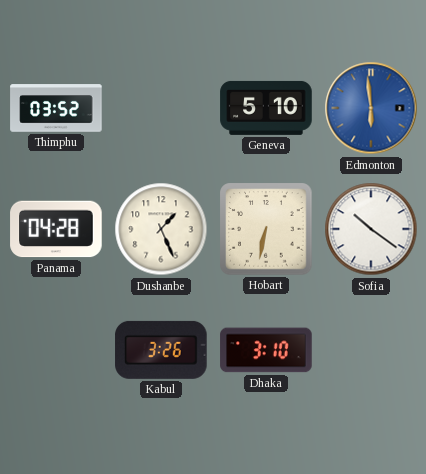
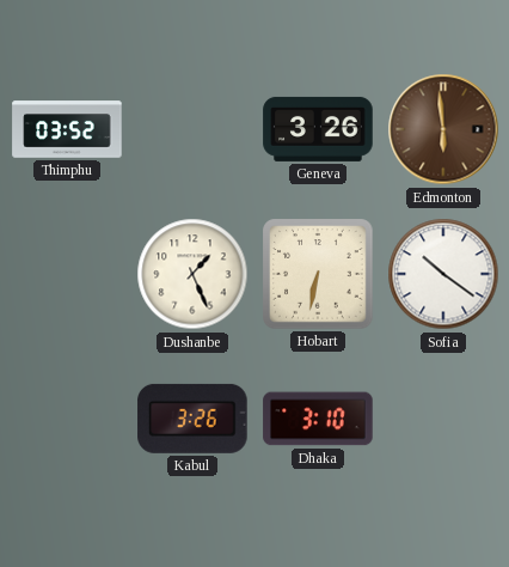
Geneva: 5:10 -> 3:26
Edmonton dial: blue -> brown
Panama: 04:28 -> none
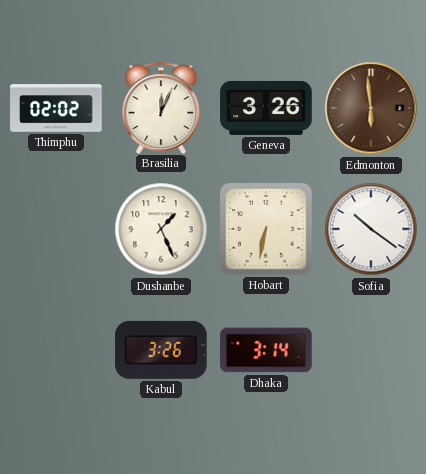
Thimphu: 03:52 -> 02:02
Brasilia: none -> 12:04
Dhaka: 3:10 -> 3:14
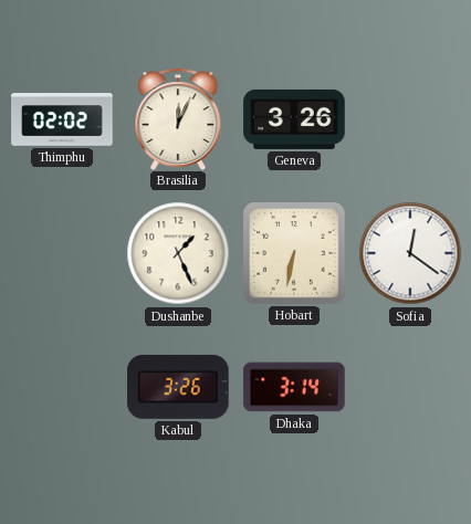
Edmonton: 5:59 -> none
Sofia: 10:21 -> 12:21
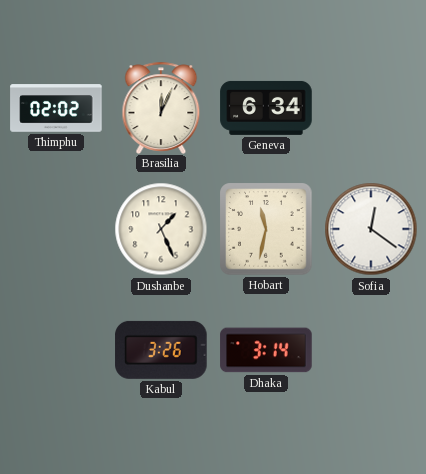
Geneva: 3:26 -> 6:34
Hobart: 6:32 -> 11:32
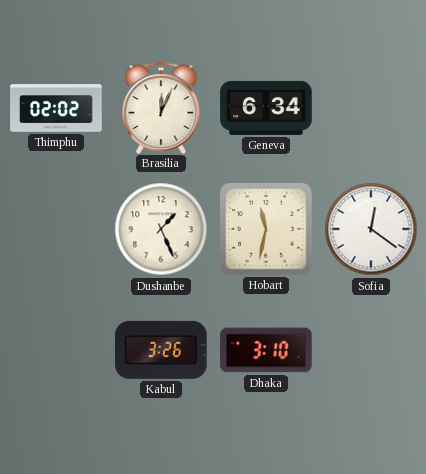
Dhaka: 3:14 -> 3:10
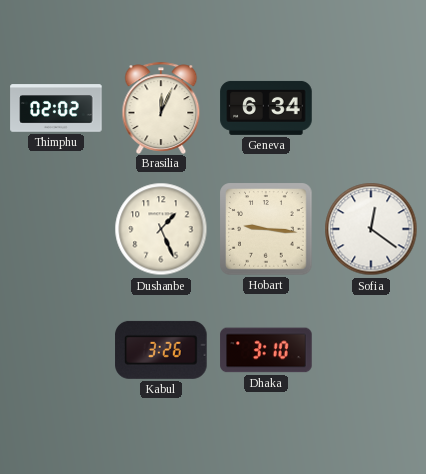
Hobart: 11:32 -> 9:16
